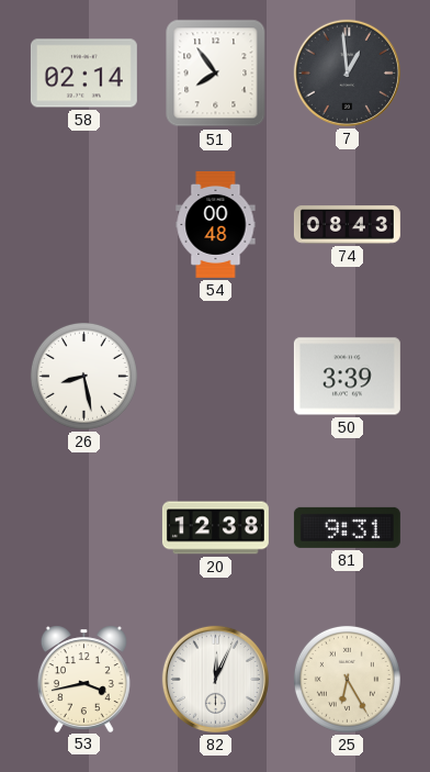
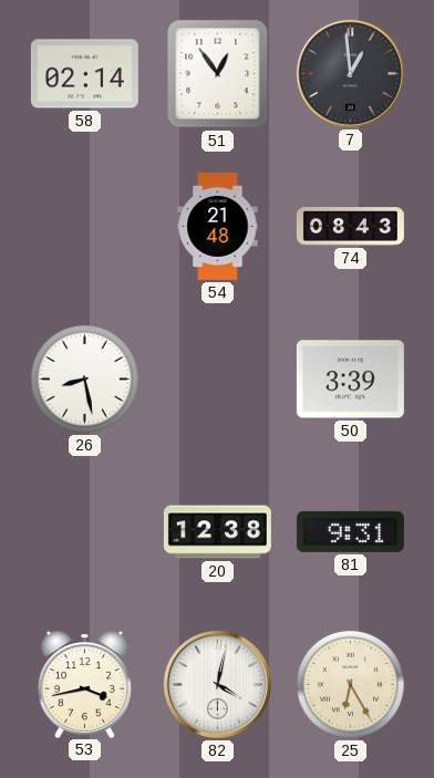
51: 7:54 -> 12:54
54: 00:48 -> 21:48
82: 12:04 -> 4:02
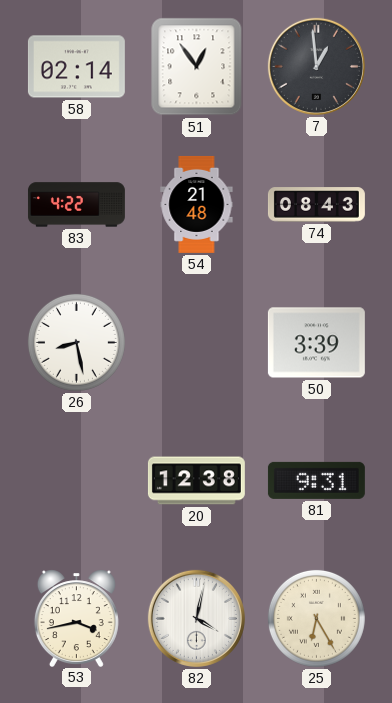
83: none -> 4:22
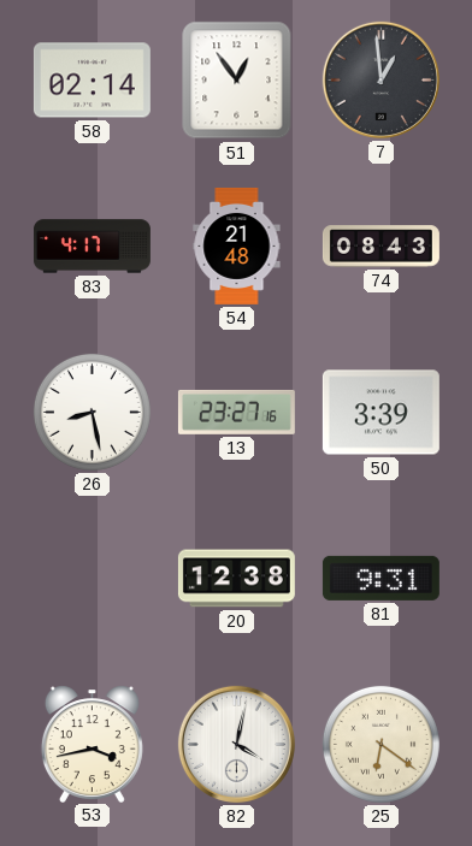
83: 4:22 -> 4:17
13: none -> 23:27
25: 6:25 -> 6:21
